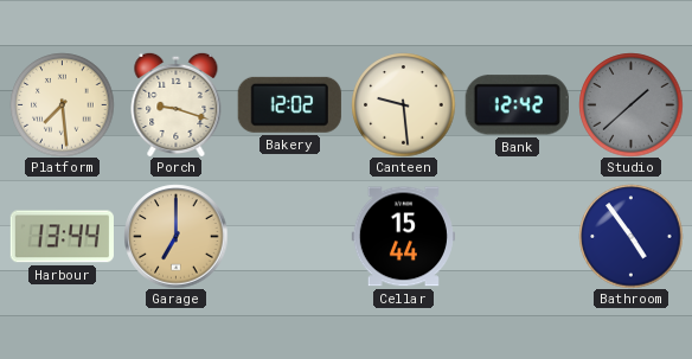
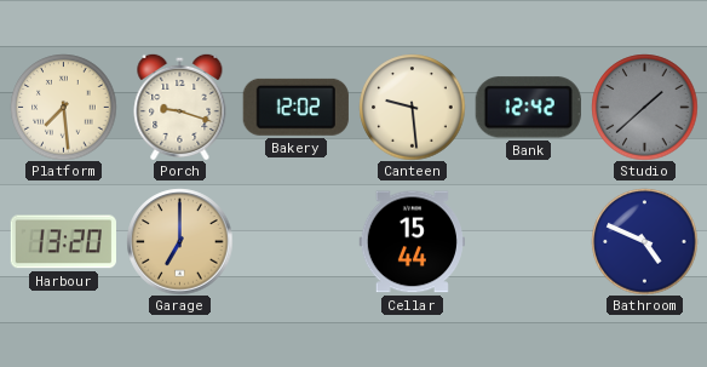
Harbour: 13:44 -> 13:20
Bathroom: 4:54 -> 4:49
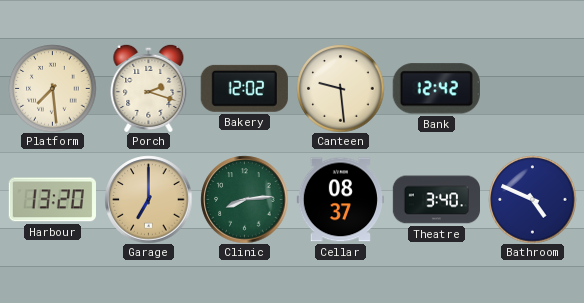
Porch: 9:18 -> 2:18
Studio: 1:38 -> none
Clinic: none -> 8:14
Cellar: 15:44 -> 08:37
Theatre: none -> 3:40
